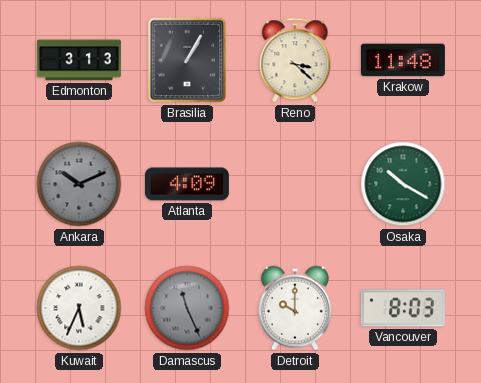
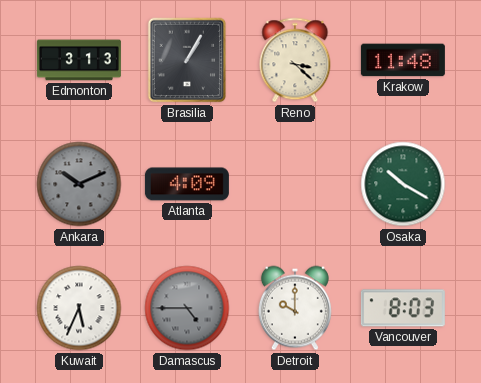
Damascus: 11:26 -> 4:45
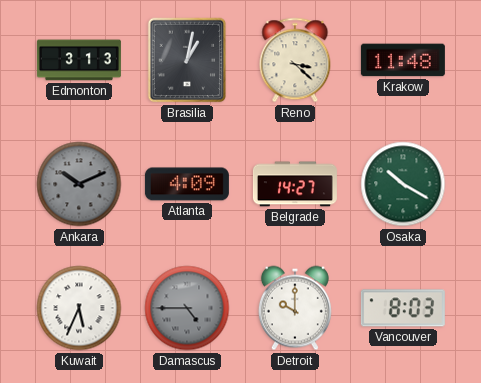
Brasilia: 1:05 -> 1:02
Belgrade: none -> 14:27
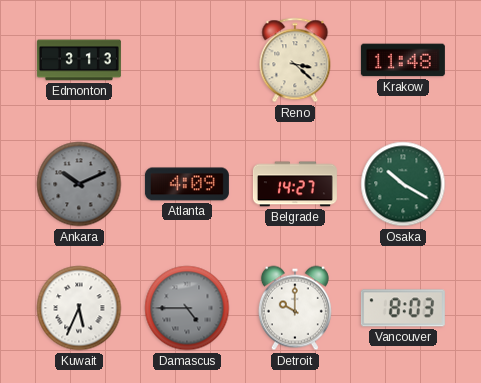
Brasilia: 1:02 -> none
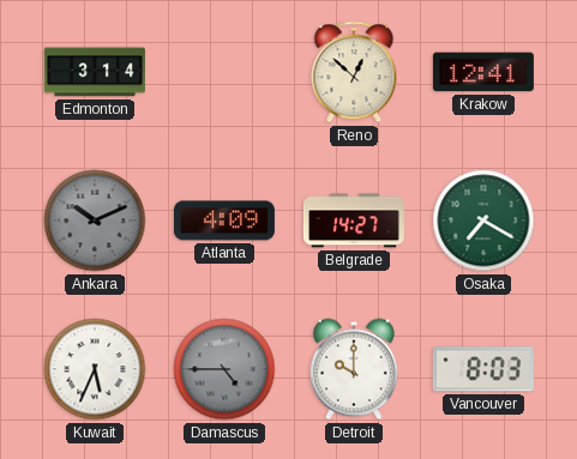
Edmonton: 3:13 -> 3:14
Reno: 3:22 -> 12:52
Krakow: 11:48 -> 12:41
Osaka: 10:20 -> 7:20
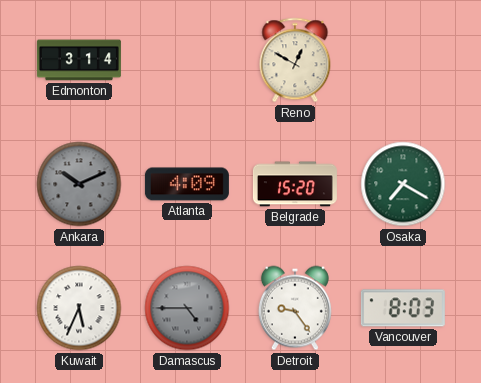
Reno: 12:52 -> 12:50
Krakow: 12:41 -> none
Belgrade: 14:27 -> 15:20
Detroit: 10:00 -> 9:24
